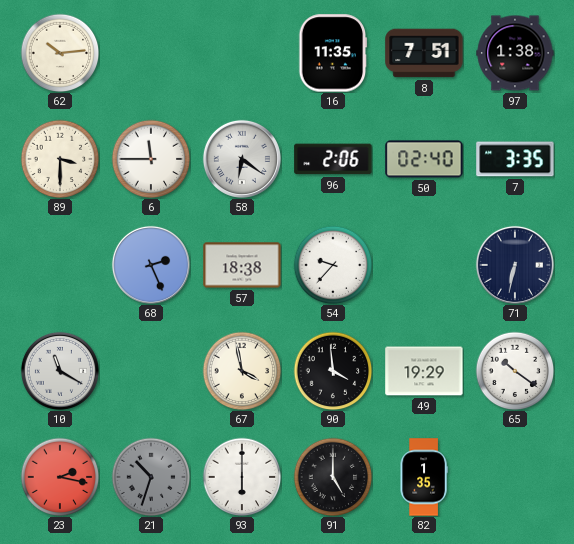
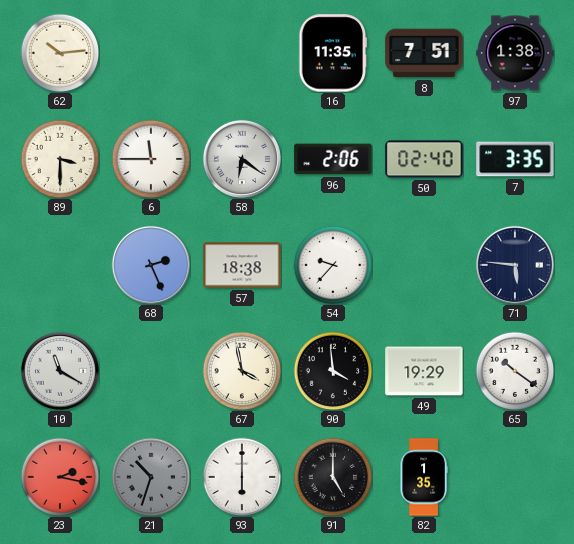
71: 6:32 -> 5:46
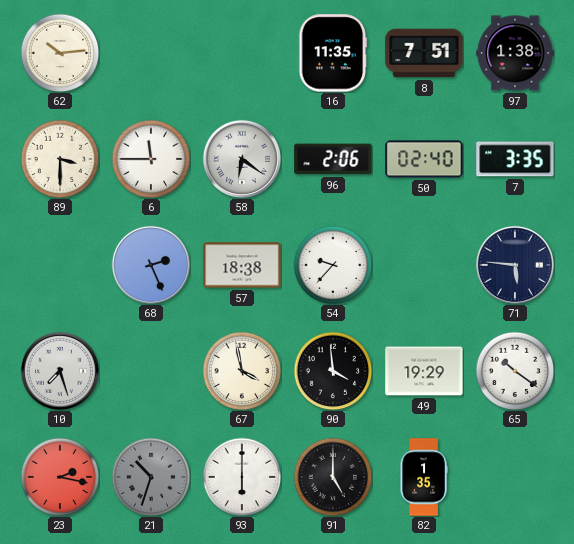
10: 11:20 -> 7:27
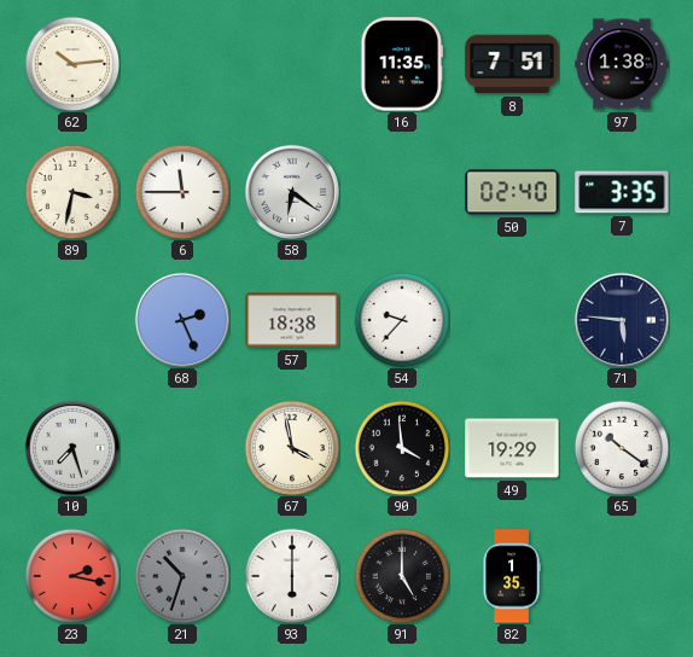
89: 3:30 -> 3:32
96: 2:06 -> none
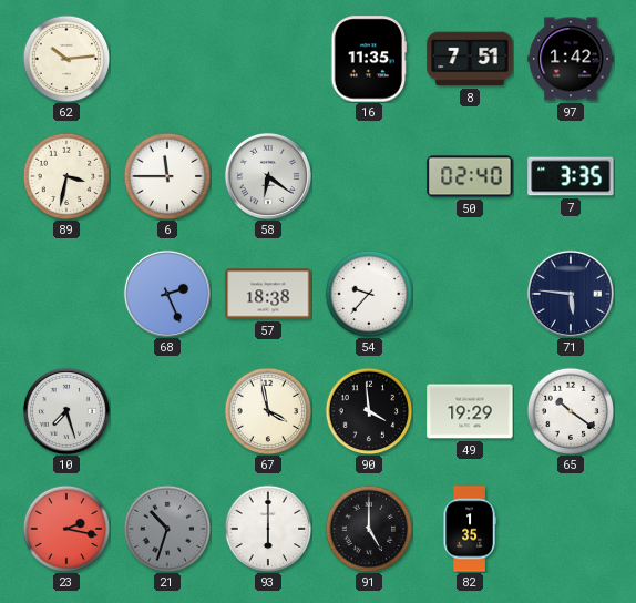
97: 1:38 -> 1:42
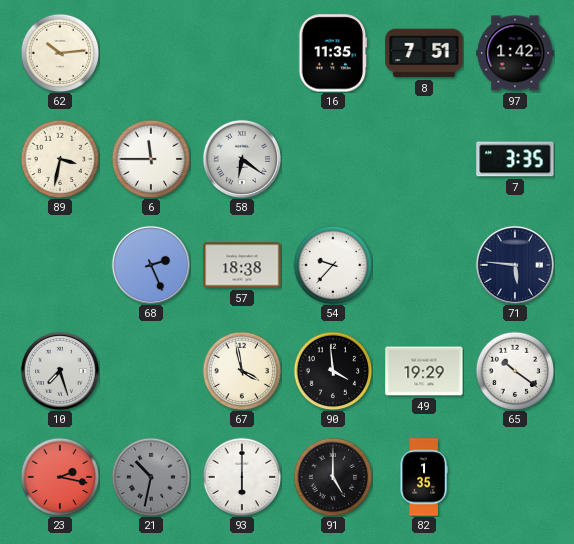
50: 02:40 -> none
21: 10:33 -> 10:32
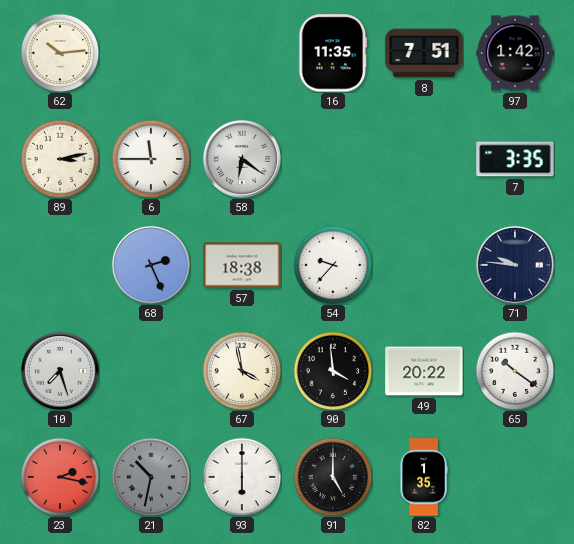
89: 3:32 -> 3:13
71: 5:46 -> 9:46
49: 19:29 -> 20:22
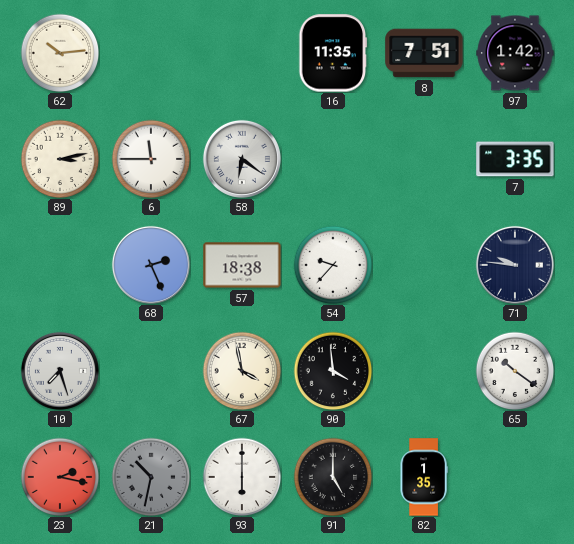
49: 20:22 -> none
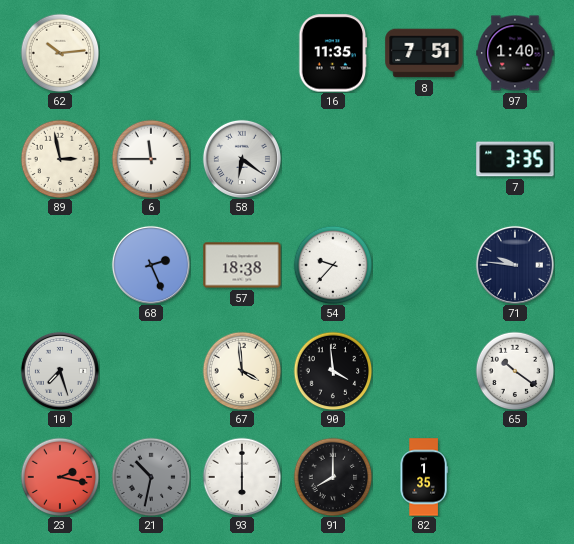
97: 1:42 -> 1:40
89: 3:13 -> 2:58
67: 3:58 -> 3:59
91: 5:00 -> 8:00
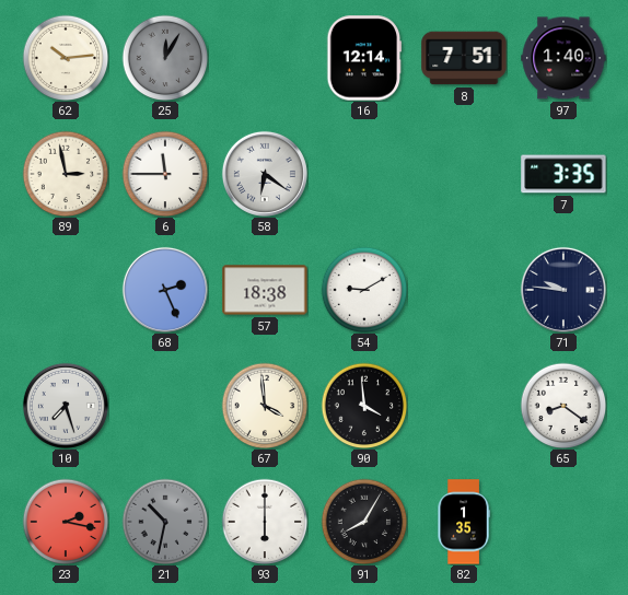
25: none -> 12:05
16: 11:35 -> 12:14
54: 9:37 -> 9:10
65: 10:21 -> 8:21
91: 8:00 -> 8:05
